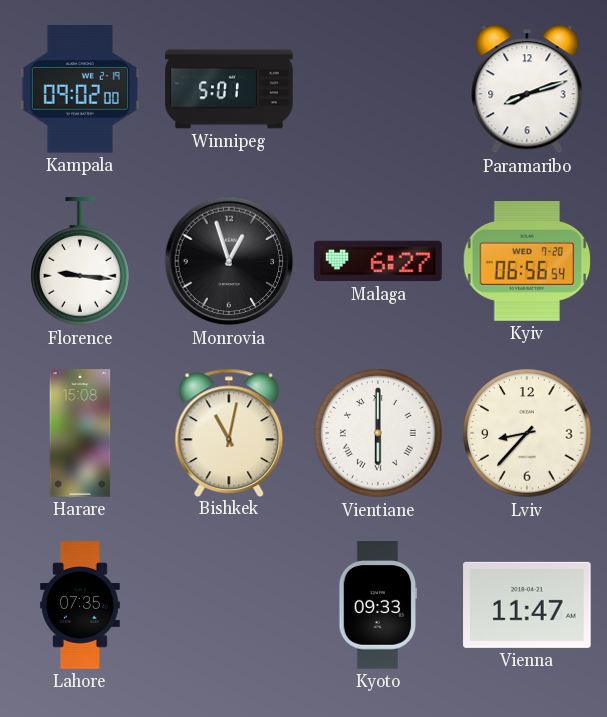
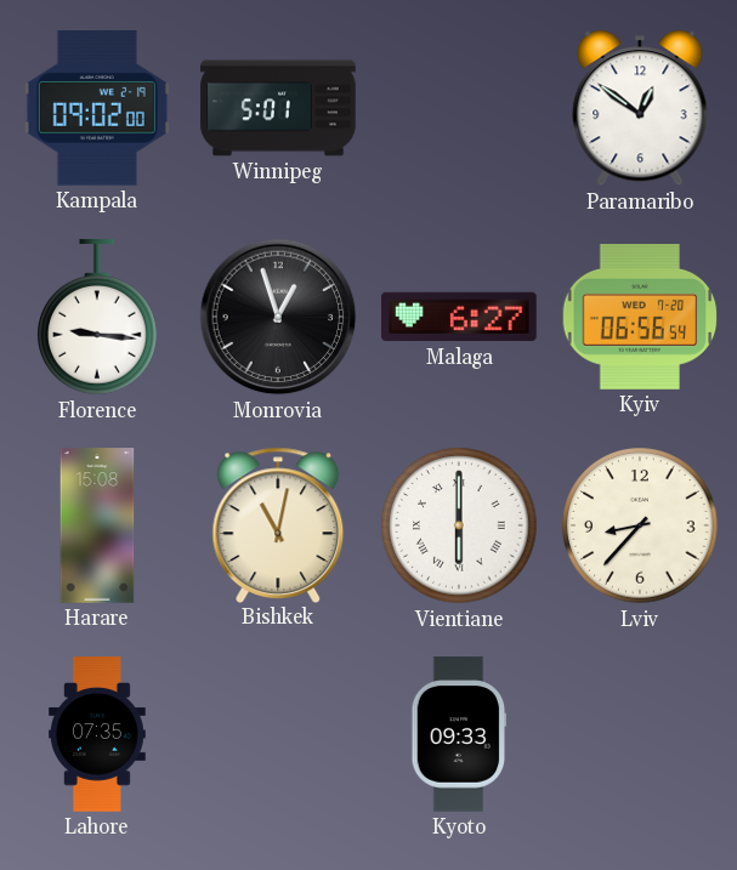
Paramaribo: 8:12 -> 12:51
Vienna: 11:47 -> none
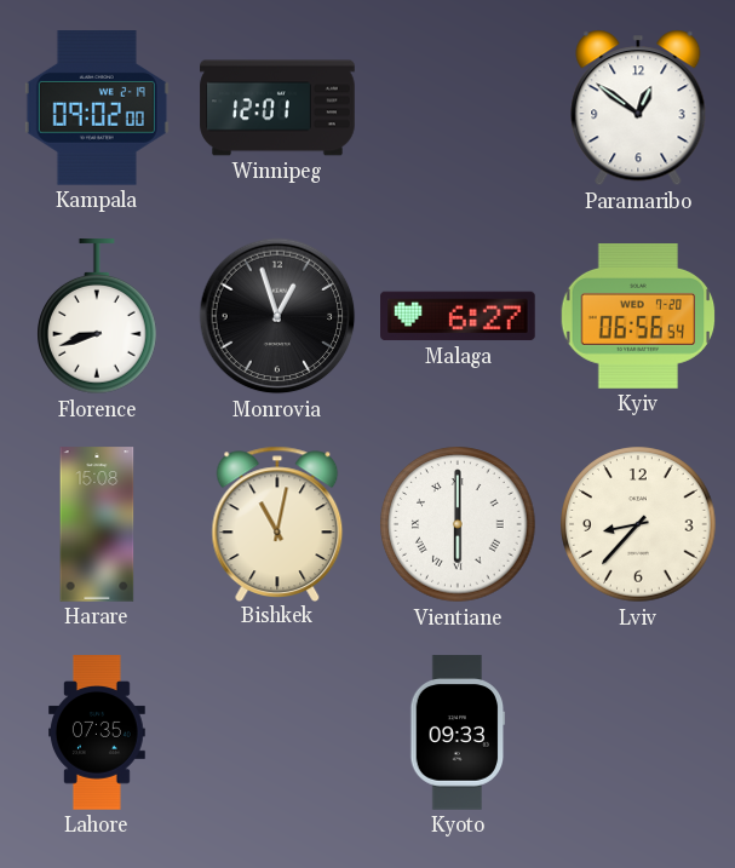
Winnipeg: 5:01 -> 12:01
Florence: 9:16 -> 8:42
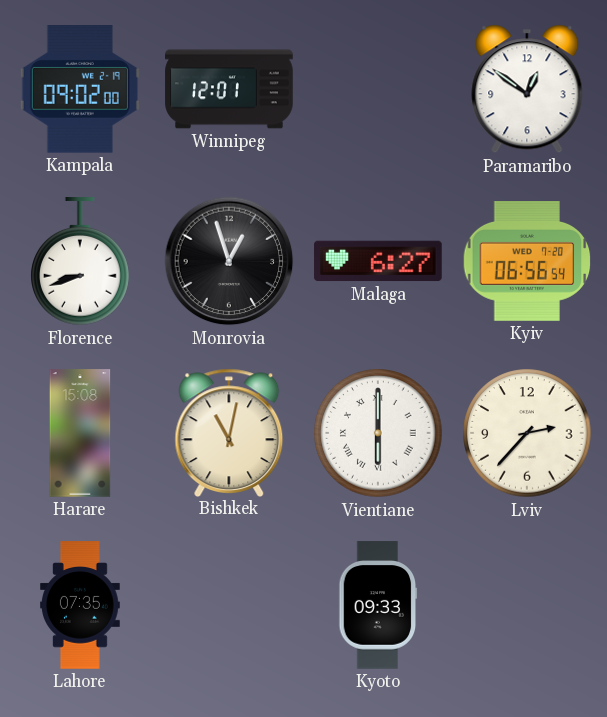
Lviv: 8:37 -> 2:37
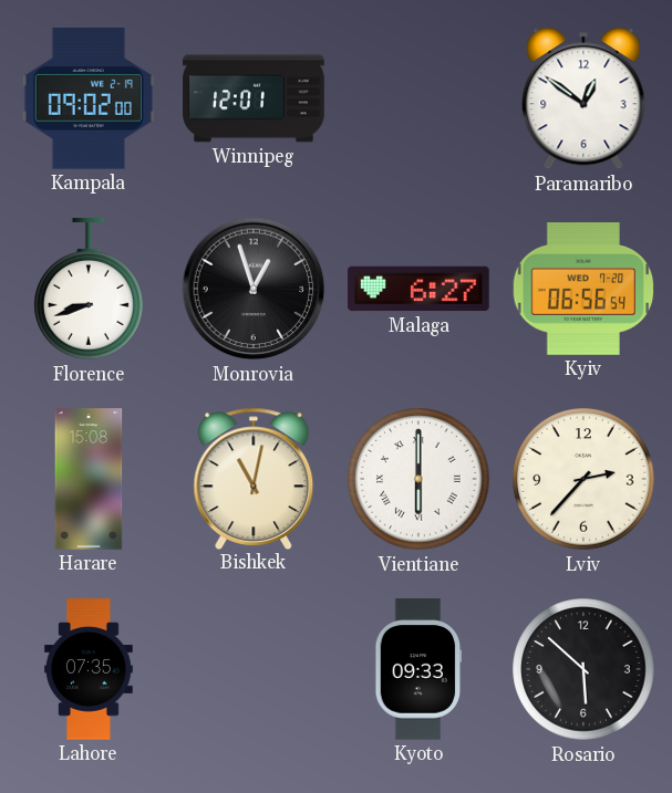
Rosario: none -> 5:52
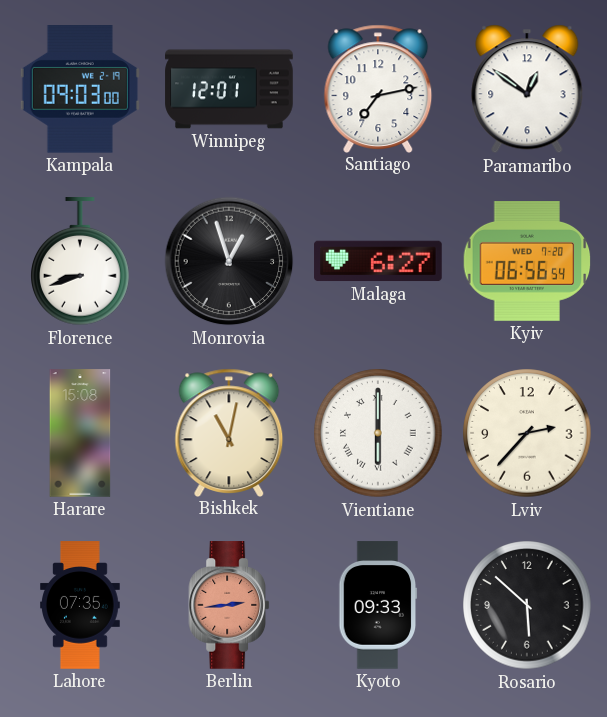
Kampala: 09:02 -> 09:03
Santiago: none -> 7:13
Berlin: none -> 2:44
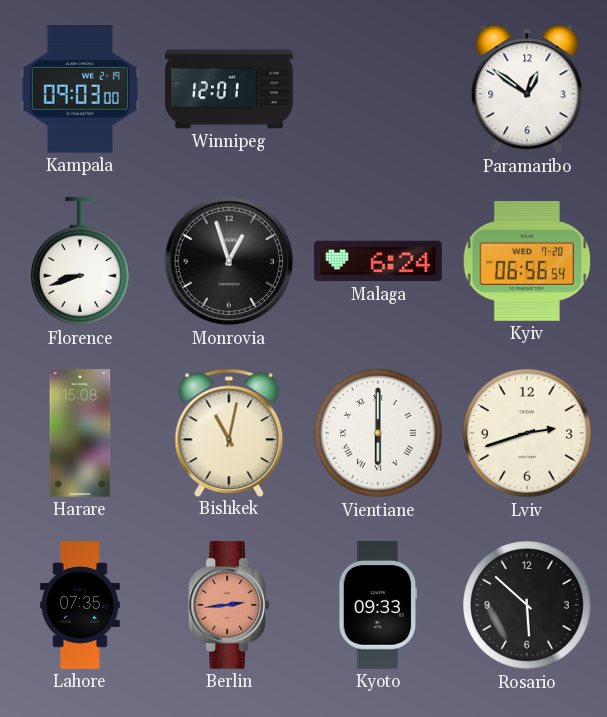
Santiago: 7:13 -> none
Malaga: 6:27 -> 6:24
Lviv: 2:37 -> 2:42
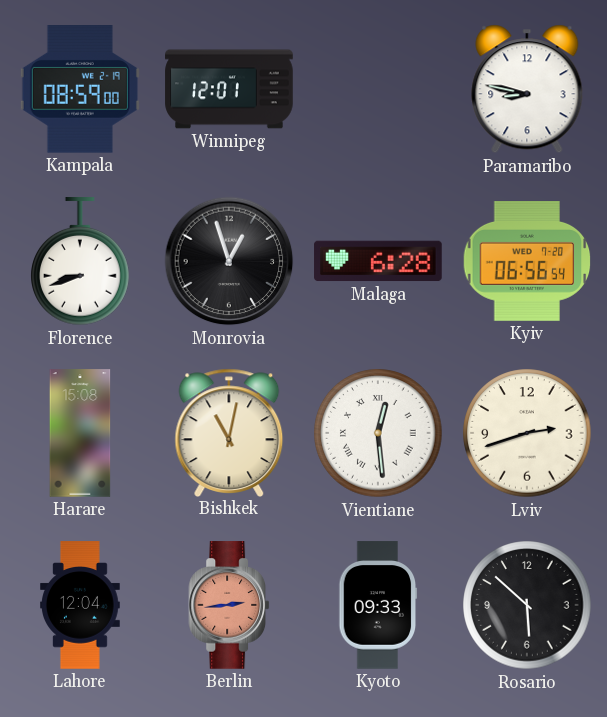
Kampala: 09:03 -> 08:59
Paramaribo: 12:51 -> 8:47
Malaga: 6:24 -> 6:28
Vientiane: 6:00 -> 12:29
Lahore: 07:35 -> 12:04
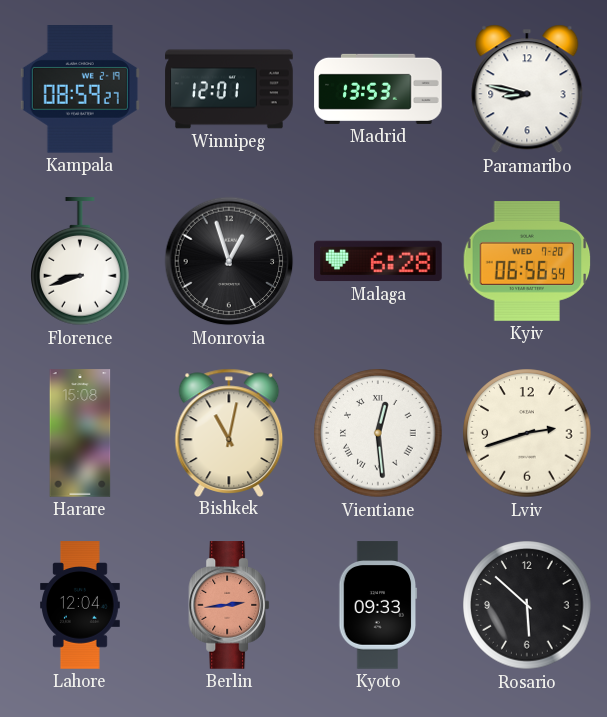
Kampala: 08:59:00 -> 08:59:27
Madrid: none -> 13:53
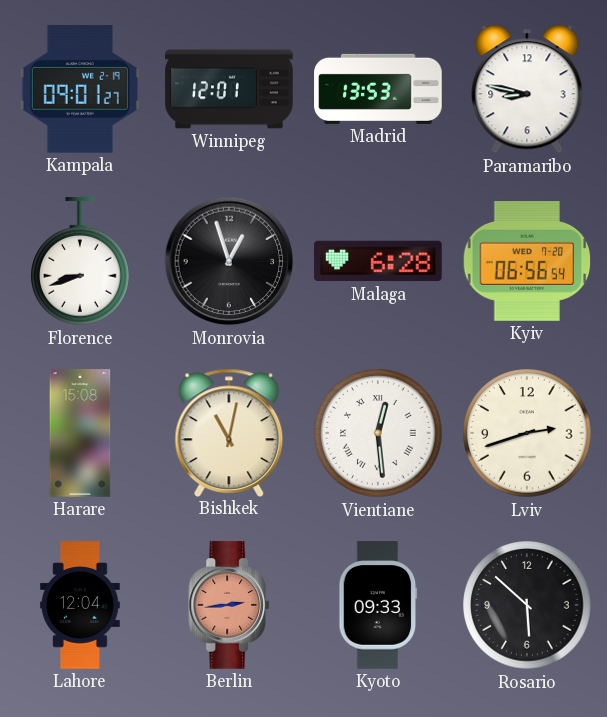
Kampala: 08:59 -> 09:01
